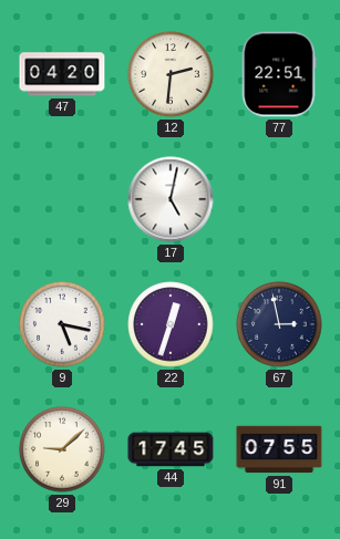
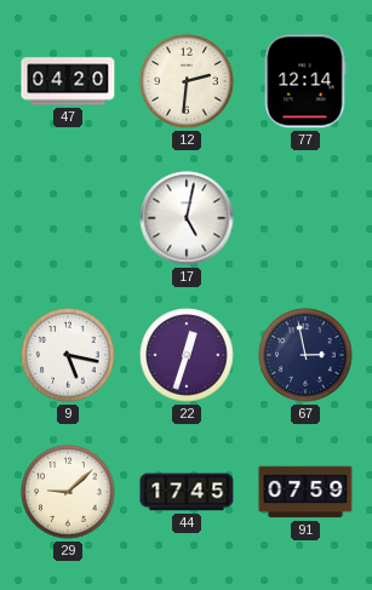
77: 22:51 -> 12:14
91: 07:55 -> 07:59
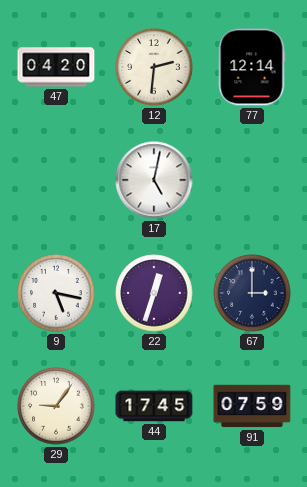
67: 2:58 -> 3:00
29: 9:08 -> 9:06
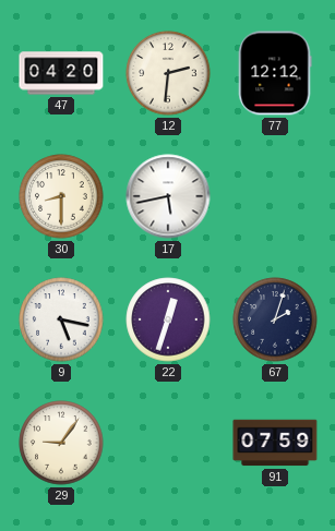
77: 12:14 -> 12:12
30: none -> 8:30
17: 5:02 -> 5:43
67: 3:00 -> 2:03
44: 17:45 -> none
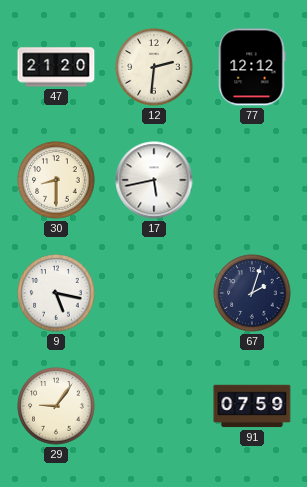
47: 04:20 -> 21:20
22: 12:33 -> none
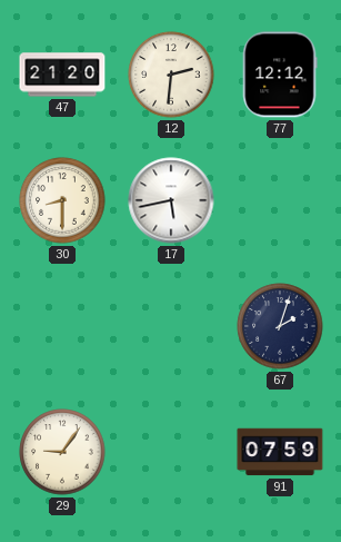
9: 5:17 -> none
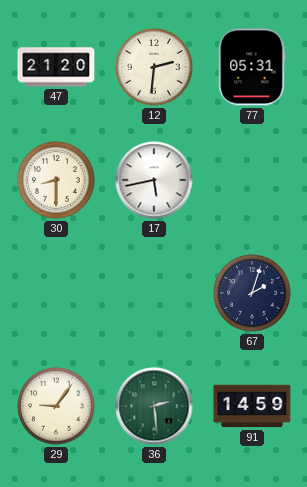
77: 12:12 -> 05:31
36: none -> 2:29
91: 07:59 -> 14:59
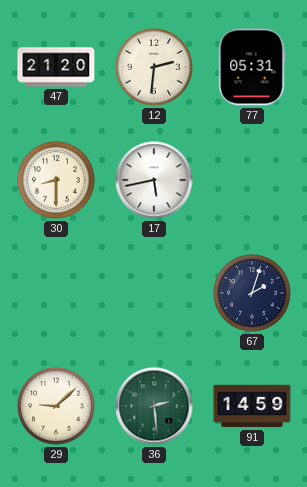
29: 9:06 -> 9:08
